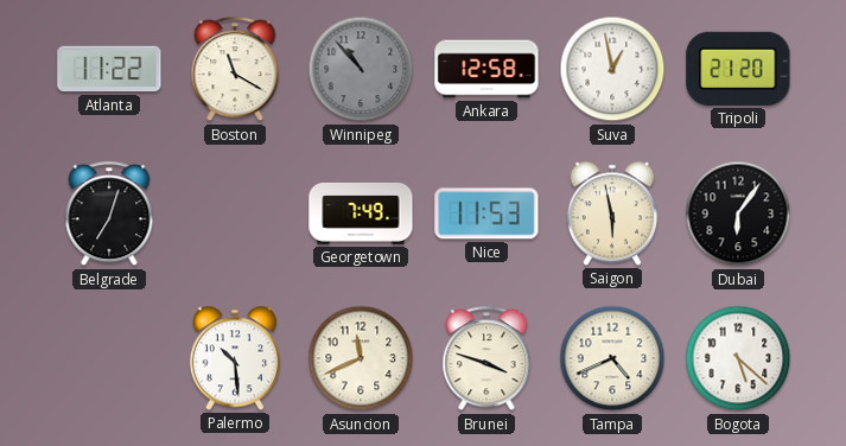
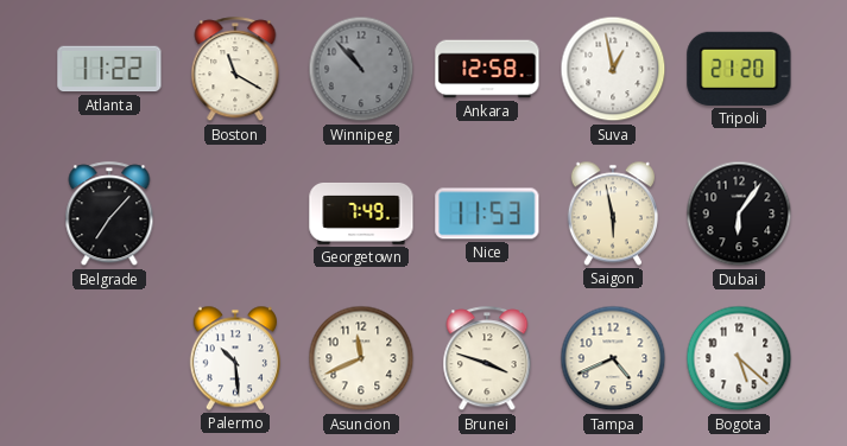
Belgrade: 7:03 -> 7:07
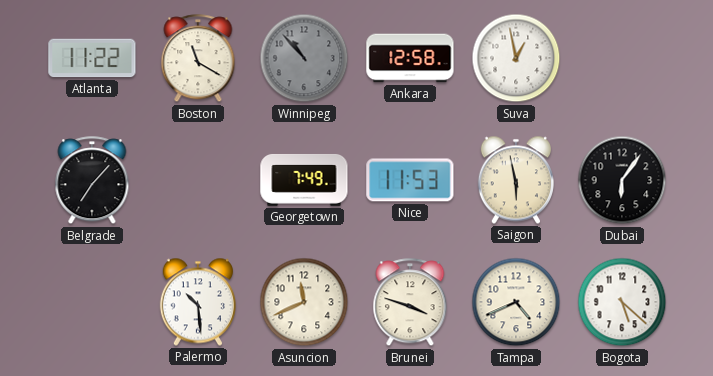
Tripoli: 21:20 -> none
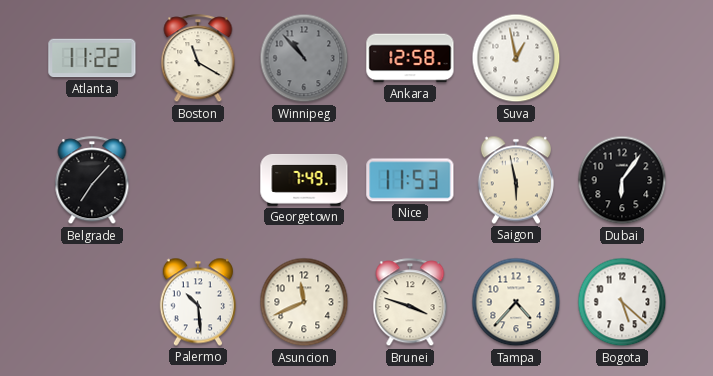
Tampa: 4:41 -> 4:37
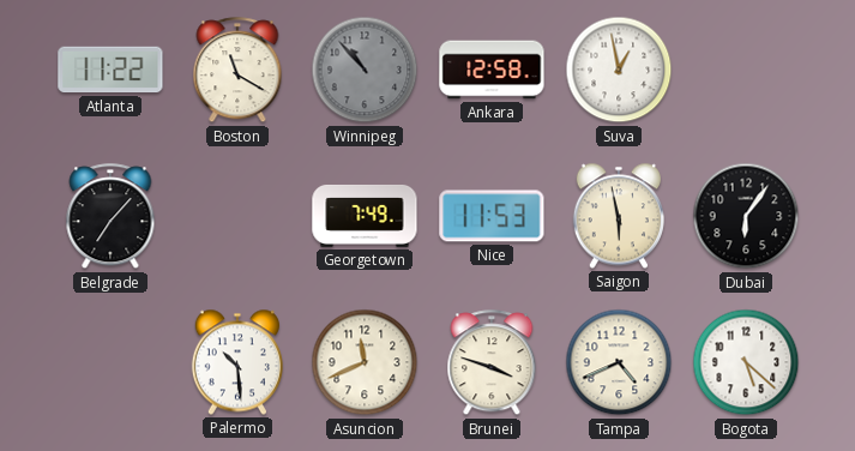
Tampa: 4:37 -> 4:41
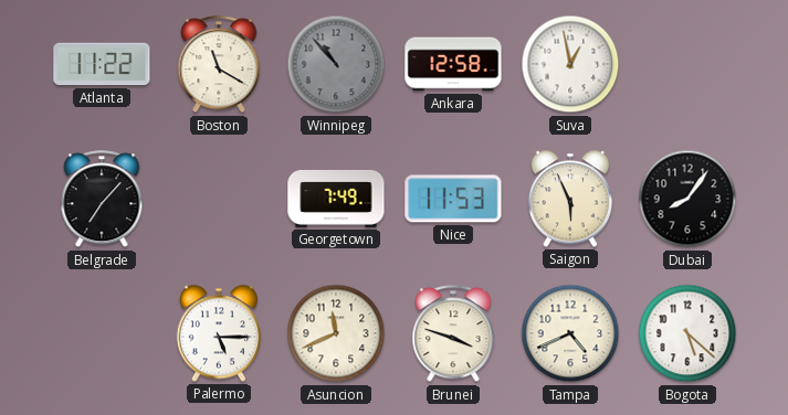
Saigon: 5:58 -> 5:56
Dubai: 6:06 -> 8:06
Palermo: 10:29 -> 5:15
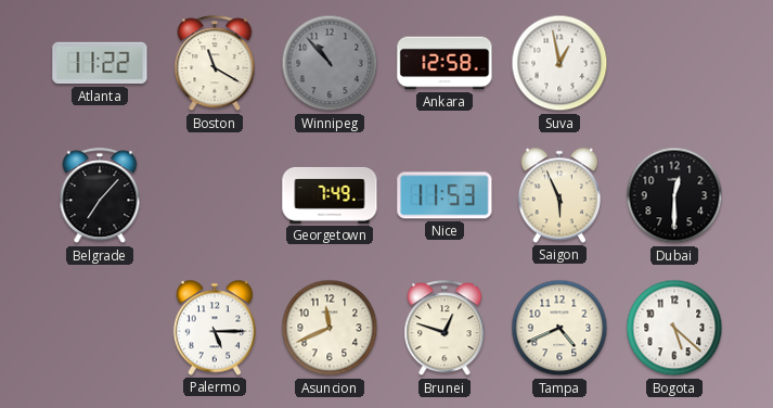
Dubai: 8:06 -> 12:30
Brunei: 3:48 -> 12:48
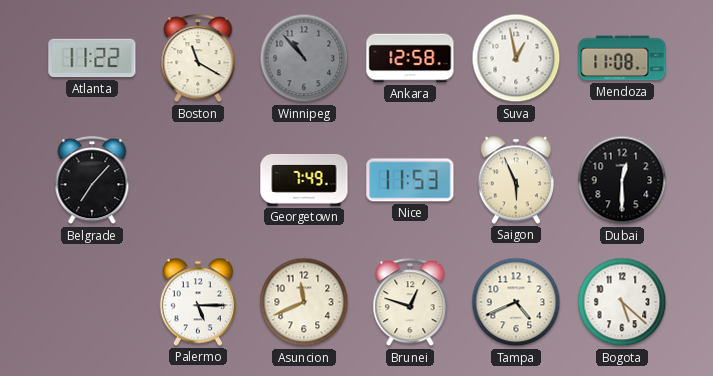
Mendoza: none -> 11:08
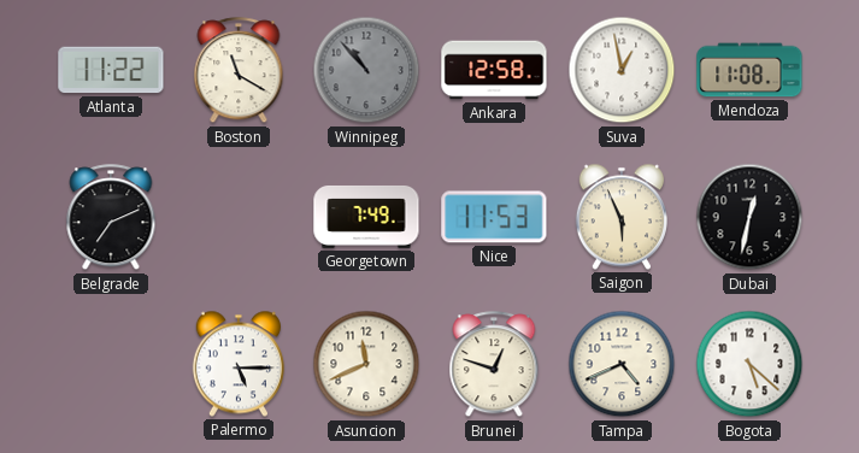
Belgrade: 7:07 -> 7:11
Dubai: 12:30 -> 12:32
